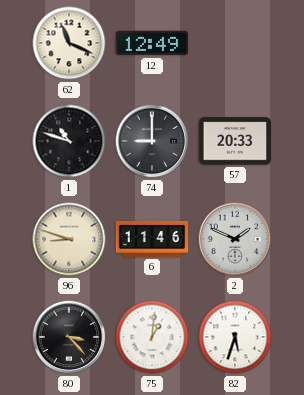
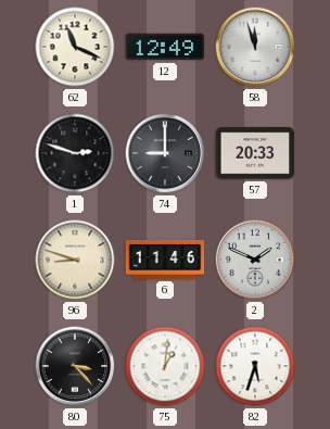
58: none -> 11:57
1: 10:48 -> 2:48
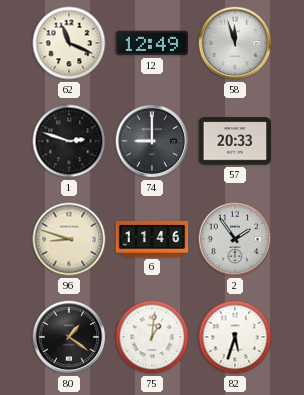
2: 1:49 -> 1:54
80: 3:23 -> 1:21
